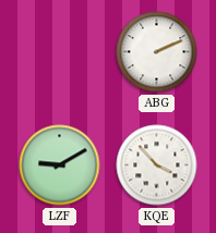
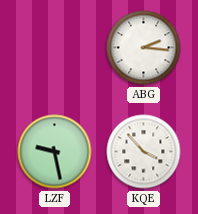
ABG: 2:11 -> 2:16
LZF: 9:10 -> 9:28
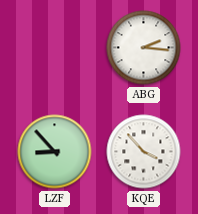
LZF: 9:28 -> 8:53
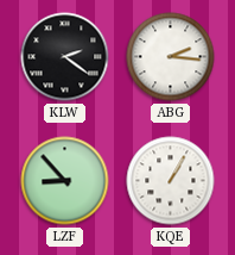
KLW: none -> 2:21
KQE: 3:53 -> 1:05
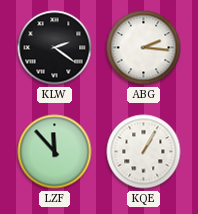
LZF: 8:53 -> 11:53
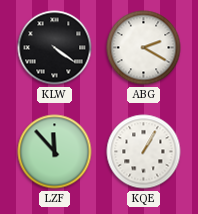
KLW: 2:21 -> 4:21
ABG: 2:16 -> 2:20
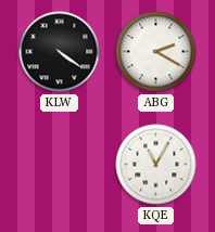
LZF: 11:53 -> none
KQE: 1:05 -> 11:05
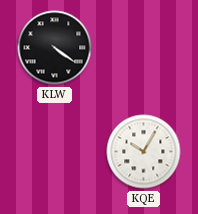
ABG: 2:20 -> none
KQE: 11:05 -> 10:05
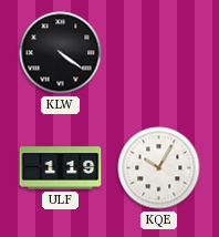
ULF: none -> 1:19
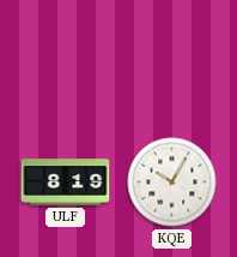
KLW: 4:21 -> none
ULF: 1:19 -> 8:19
